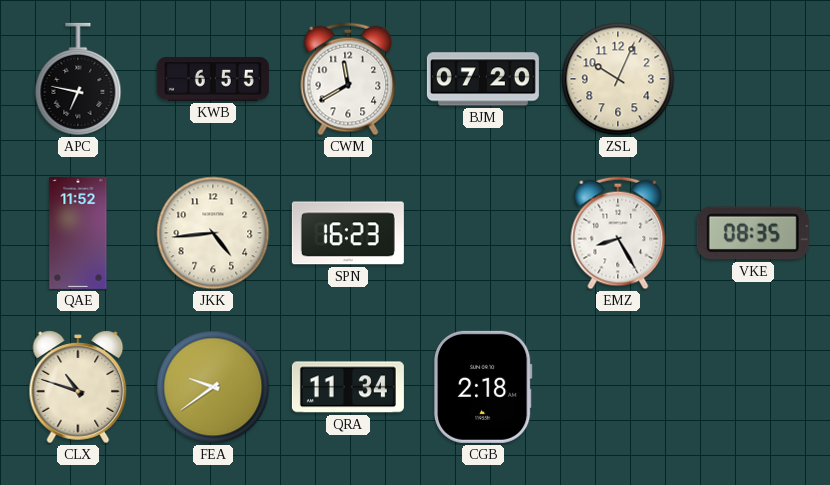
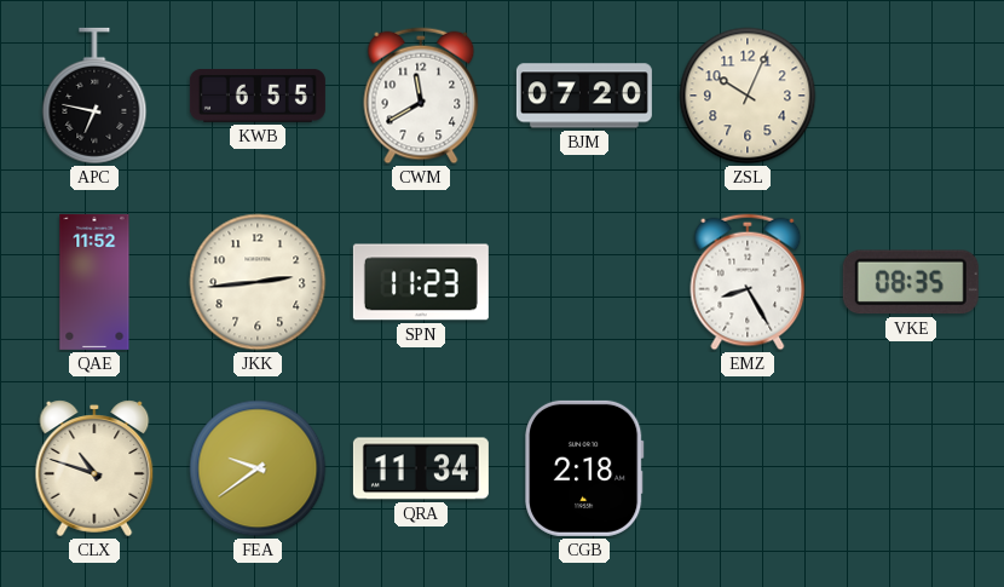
JKK: 4:44 -> 2:44
SPN: 16:23 -> 11:23
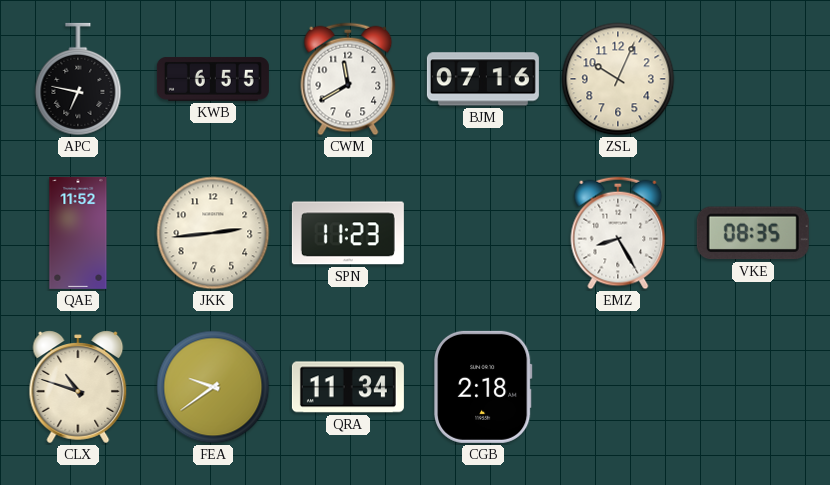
BJM: 07:20 -> 07:16
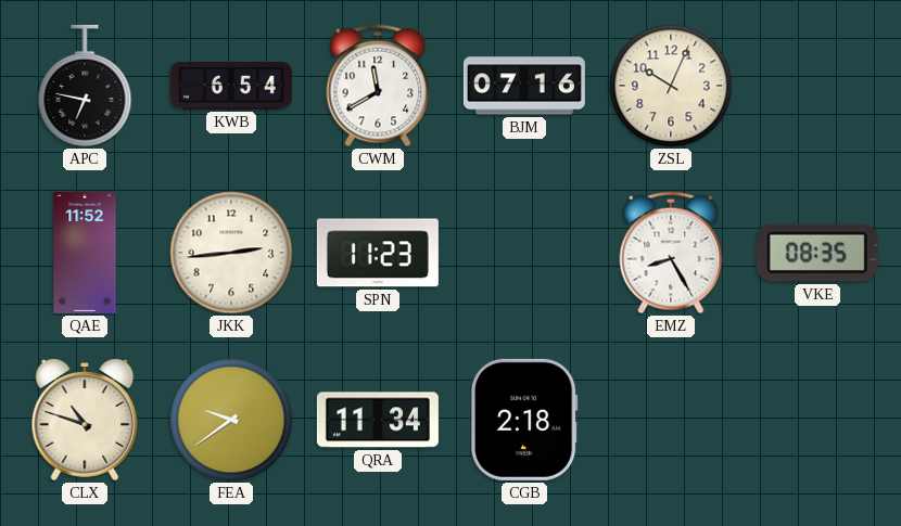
KWB: 6:55 -> 6:54
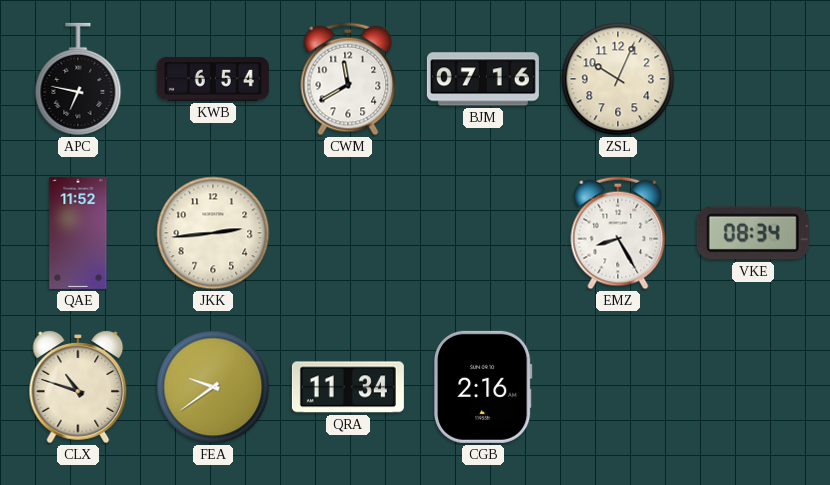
SPN: 11:23 -> none
VKE: 08:35 -> 08:34
CGB: 2:18 -> 2:16
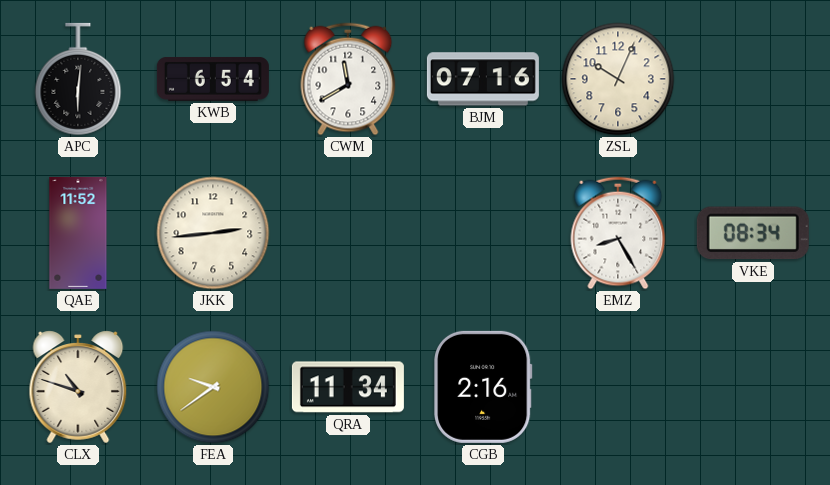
APC: 6:47 -> 6:01
